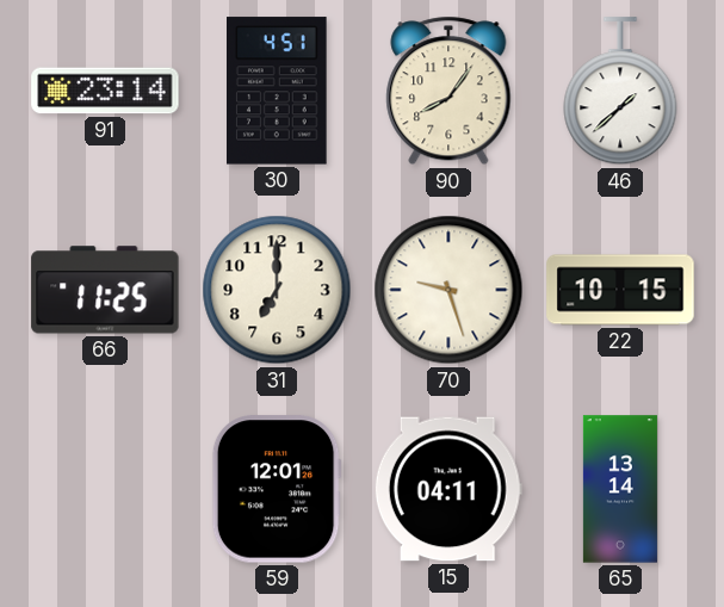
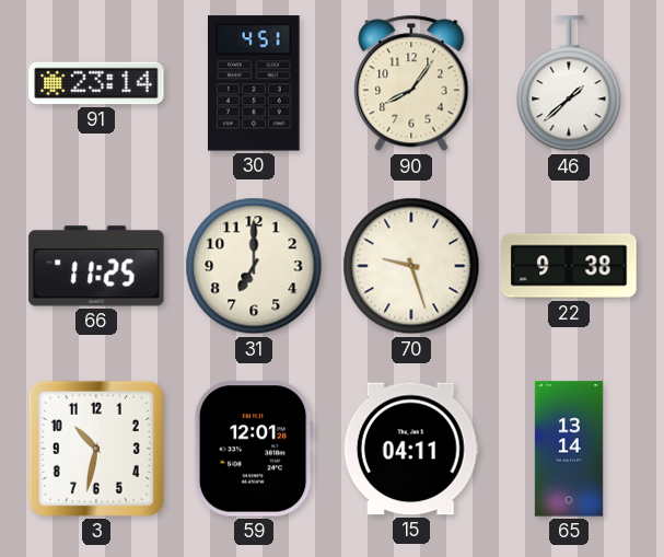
22: 10:15 -> 9:38
3: none -> 10:32
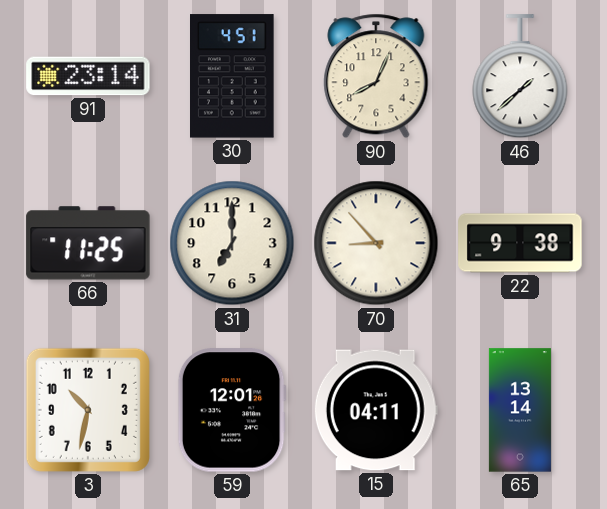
90: 8:06 -> 8:04
70: 9:27 -> 8:53
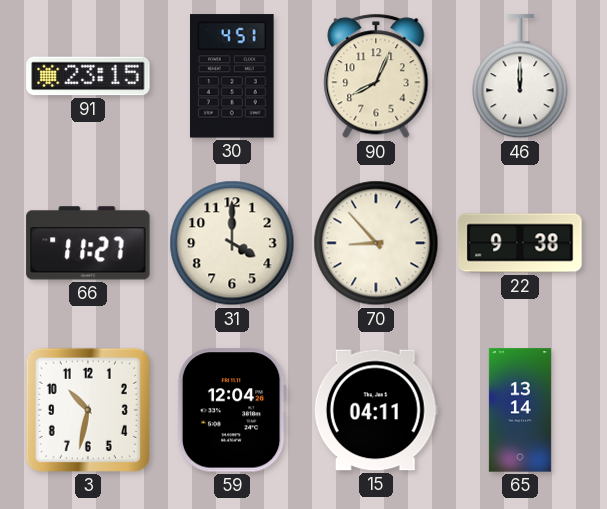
91: 23:14 -> 23:15
46: 1:38 -> 12:00
66: 11:25 -> 11:27
31: 7:00 -> 4:00
59: 12:01 -> 12:04
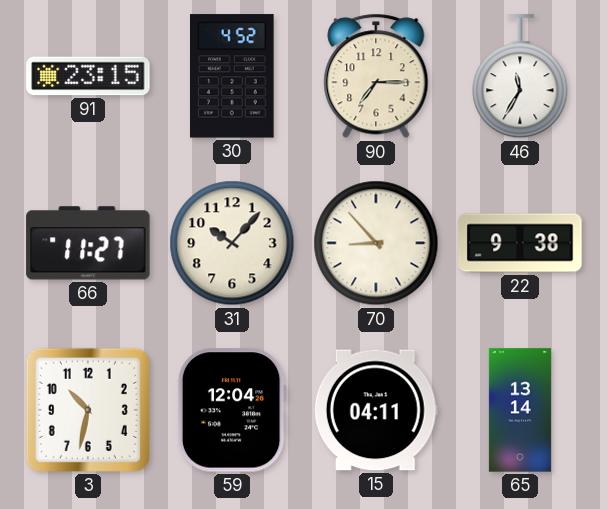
30: 4:51 -> 4:52
90: 8:04 -> 7:15
46: 12:00 -> 11:35
31: 4:00 -> 10:07
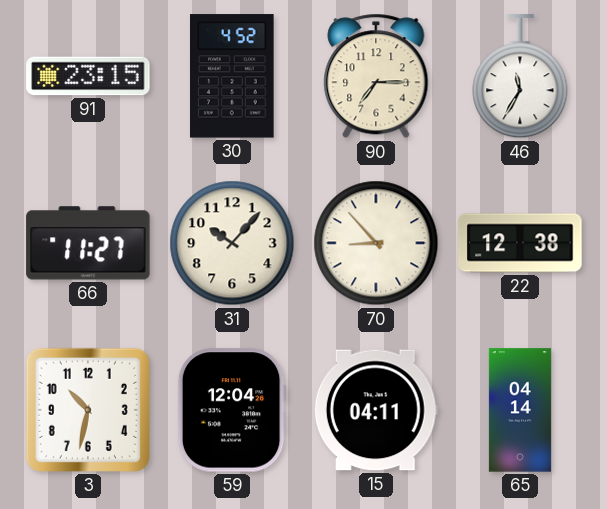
22: 9:38 -> 12:38
65: 13:14 -> 04:14
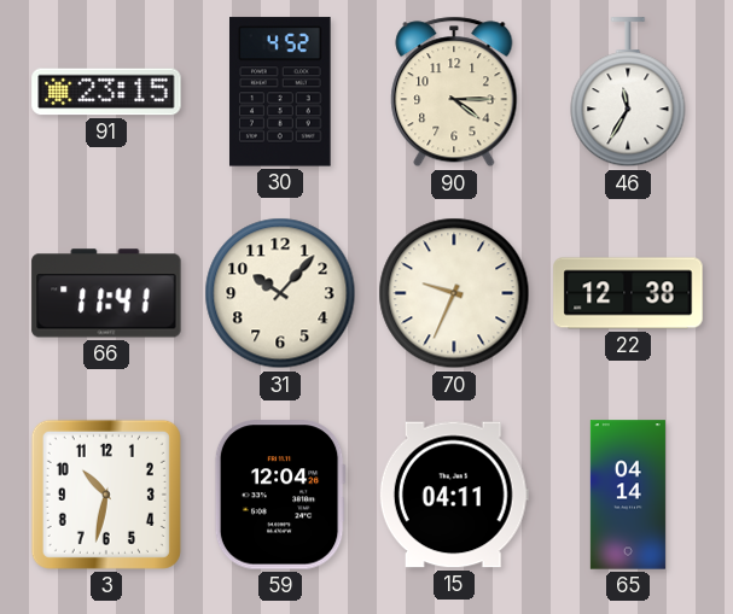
90: 7:15 -> 4:15
66: 11:27 -> 11:41
70: 8:53 -> 9:34
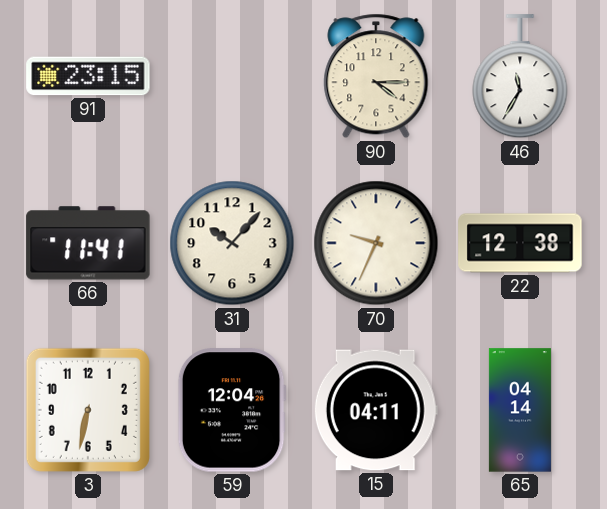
30: 4:52 -> none
3: 10:32 -> 6:32
